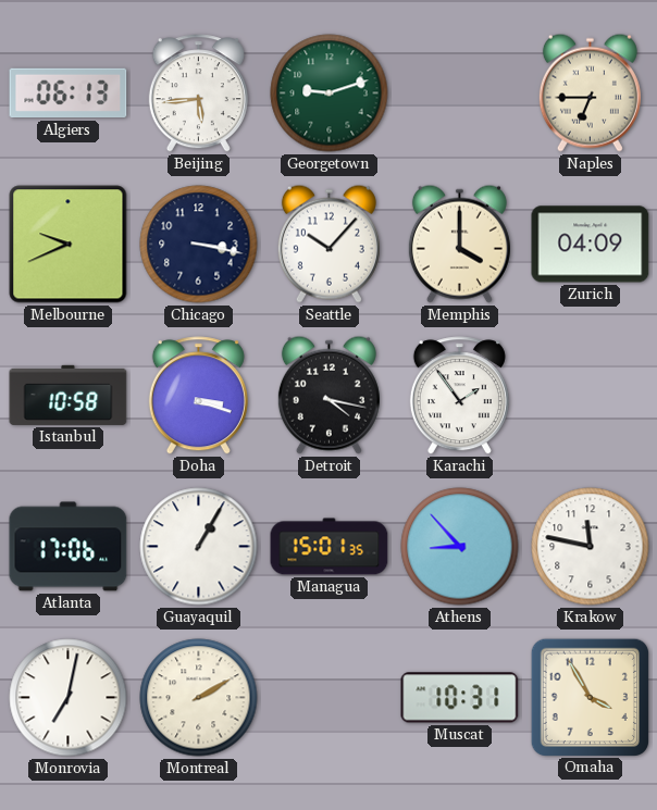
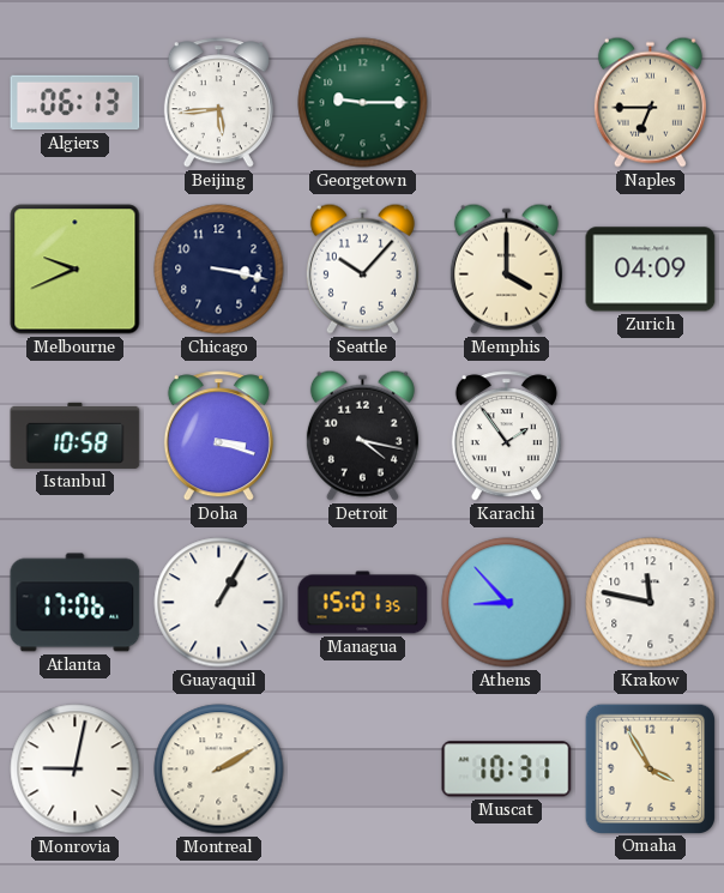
Georgetown: 9:12 -> 9:15
Monrovia: 7:02 -> 9:02
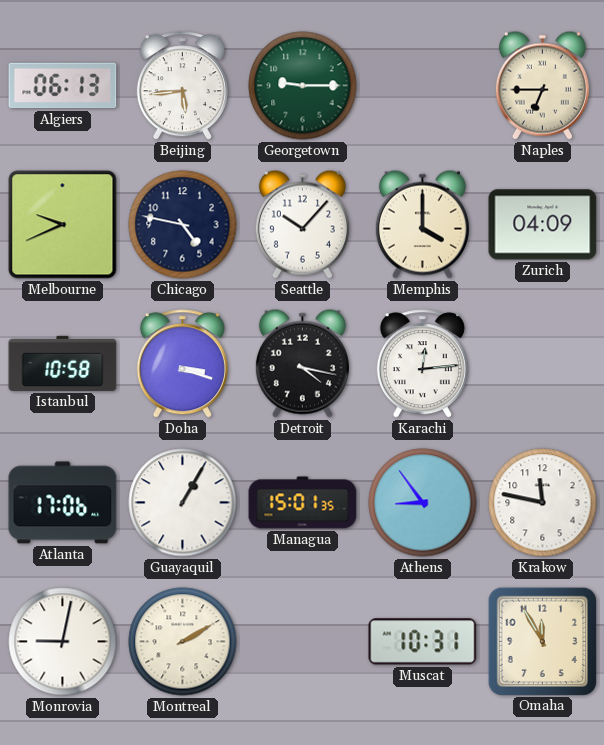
Chicago: 3:17 -> 4:47
Karachi: 1:54 -> 12:14
Athens: 8:53 -> 8:54
Omaha: 3:55 -> 11:55
